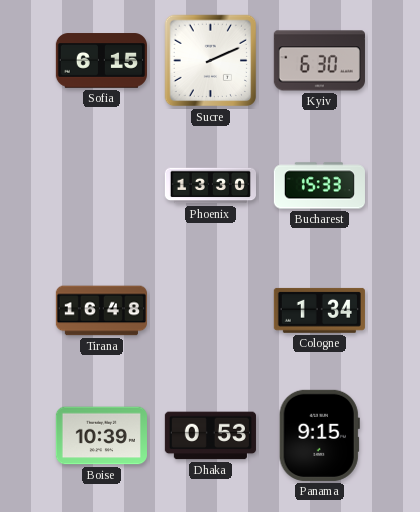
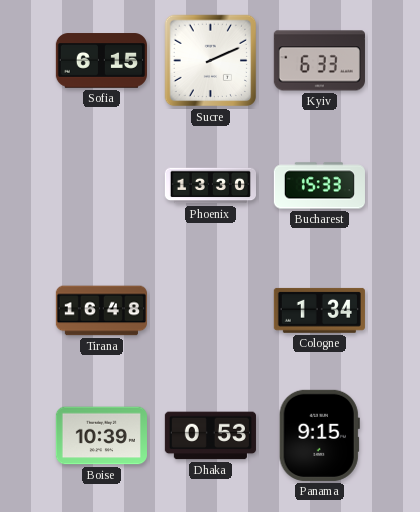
Kyiv: 6:30 -> 6:33
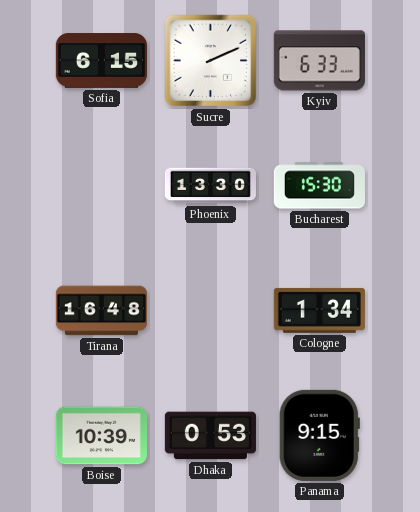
Bucharest: 15:33 -> 15:30
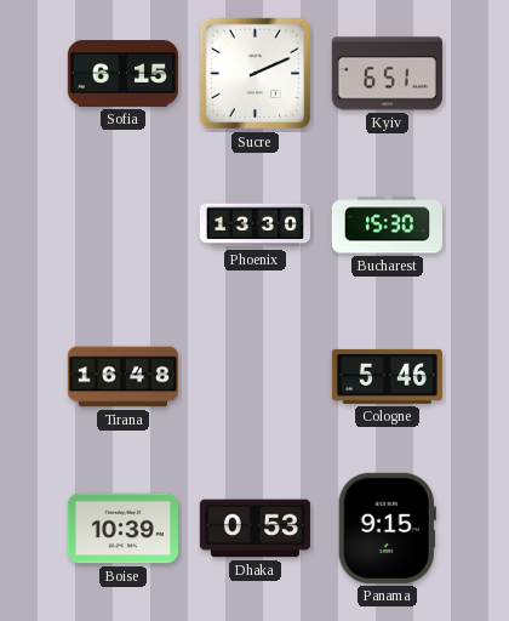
Kyiv: 6:33 -> 6:51
Cologne: 1:34 -> 5:46
